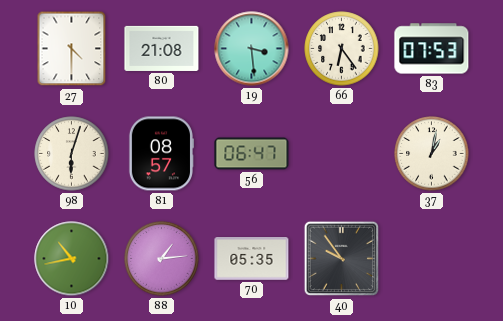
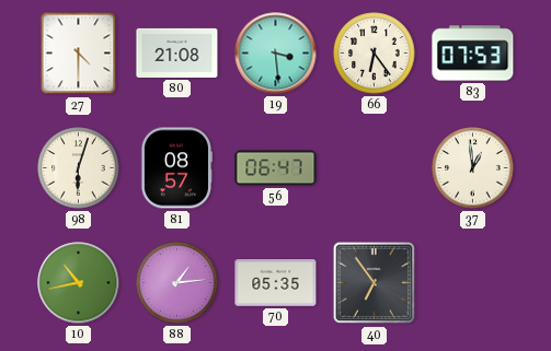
37: 1:02 -> 12:59
40: 9:54 -> 6:54
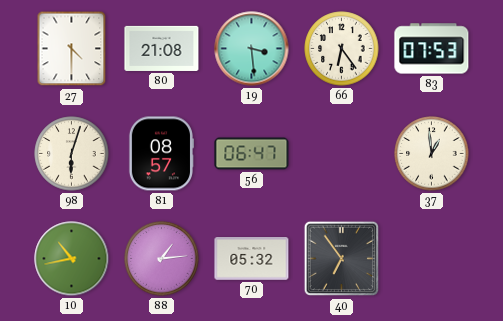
70: 05:35 -> 05:32
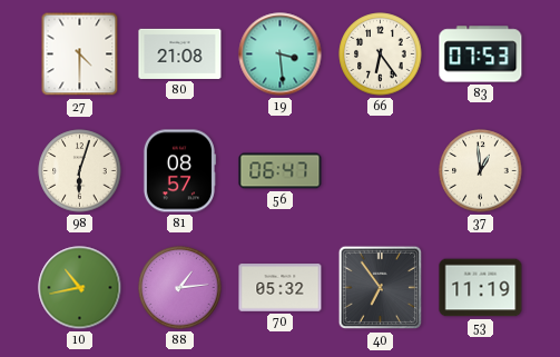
53: none -> 11:19
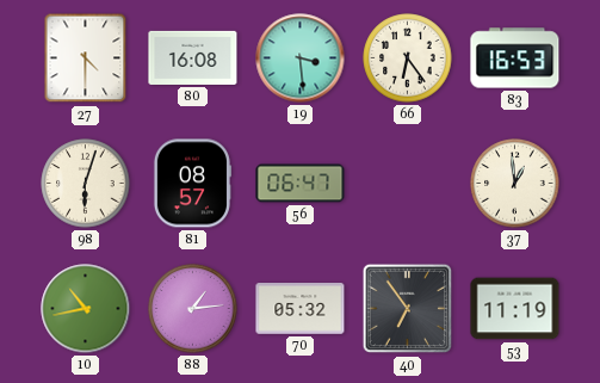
80: 21:08 -> 16:08
83: 07:53 -> 16:53
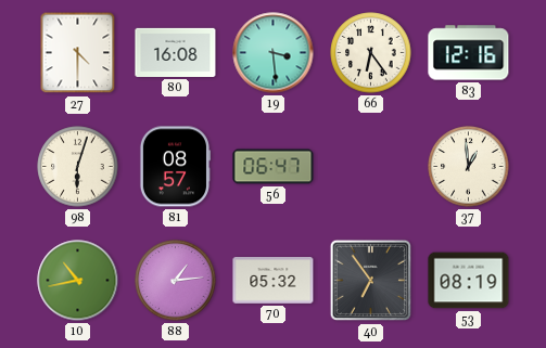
83: 16:53 -> 12:16
53: 11:19 -> 08:19
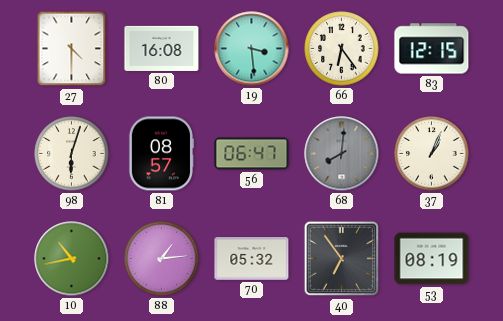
83: 12:16 -> 12:15
68: none -> 8:01
37: 12:59 -> 1:04
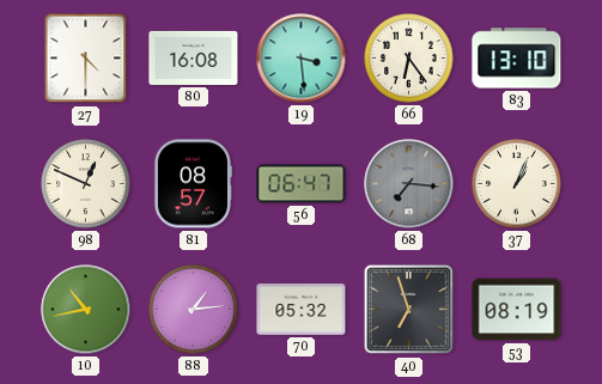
83: 12:15 -> 13:10
98: 6:03 -> 12:49
68: 8:01 -> 7:16
40: 6:54 -> 6:57
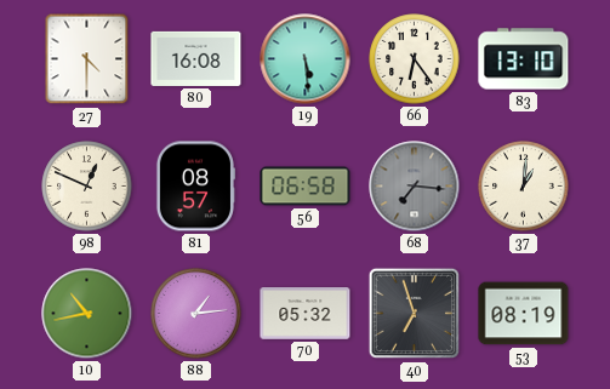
19: 3:29 -> 5:29
56: 06:47 -> 06:58
37: 1:04 -> 1:01
